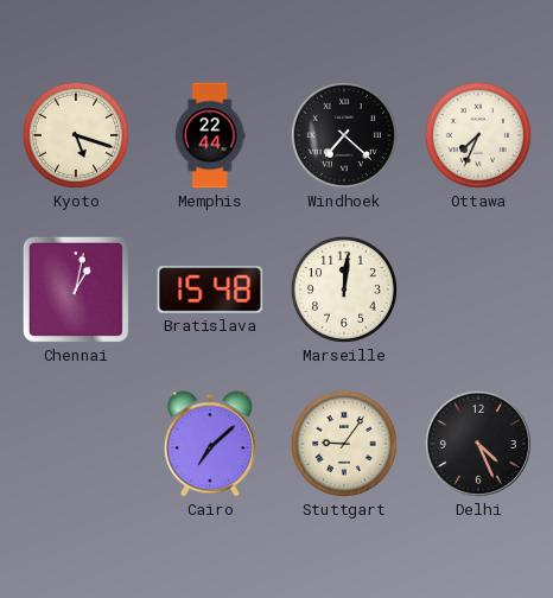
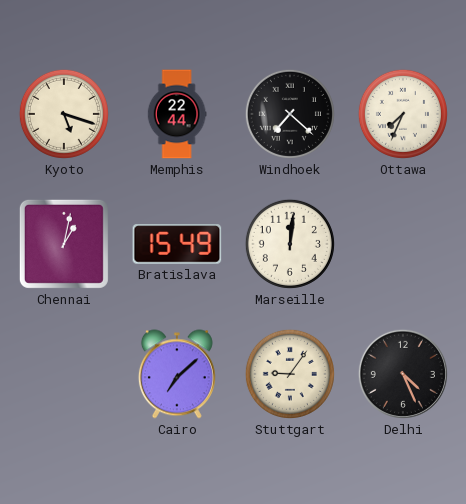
Bratislava: 15:48 -> 15:49
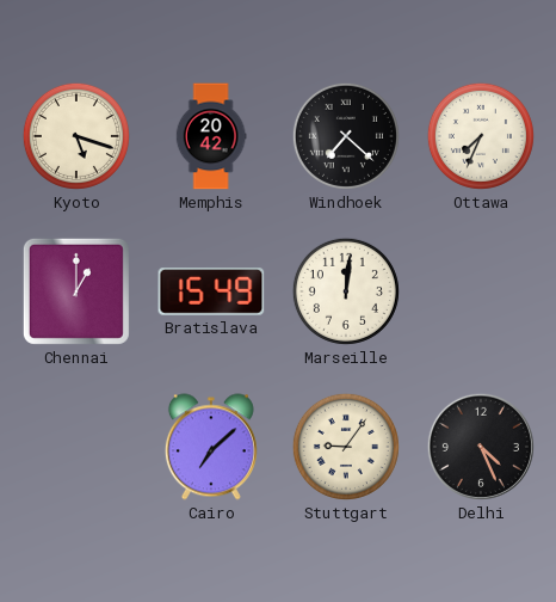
Memphis: 22:44 -> 20:42
Chennai: 1:02 -> 1:00
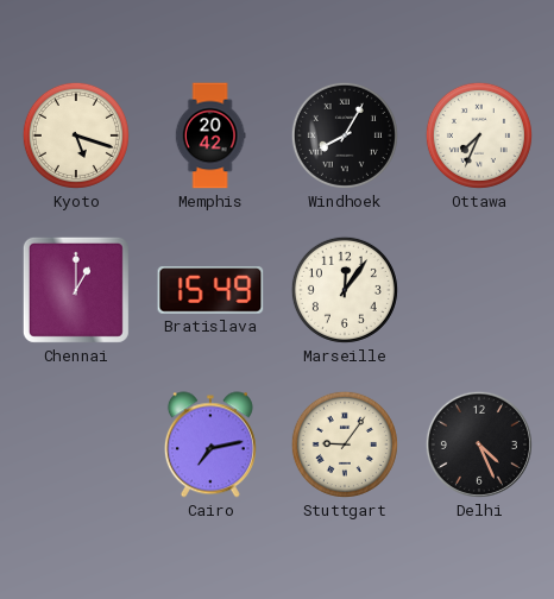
Windhoek: 7:22 -> 8:05
Marseille: 12:01 -> 12:06
Cairo: 7:08 -> 7:13
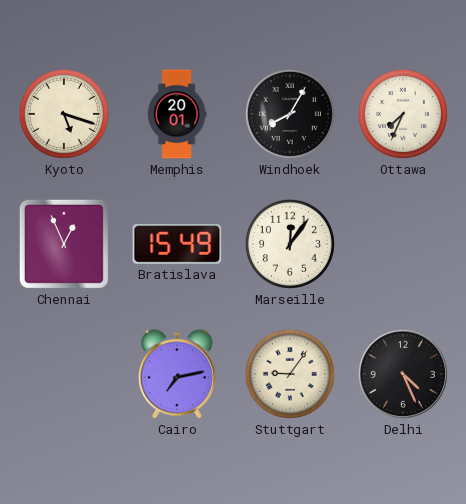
Memphis: 20:42 -> 20:01
Chennai: 1:00 -> 12:56
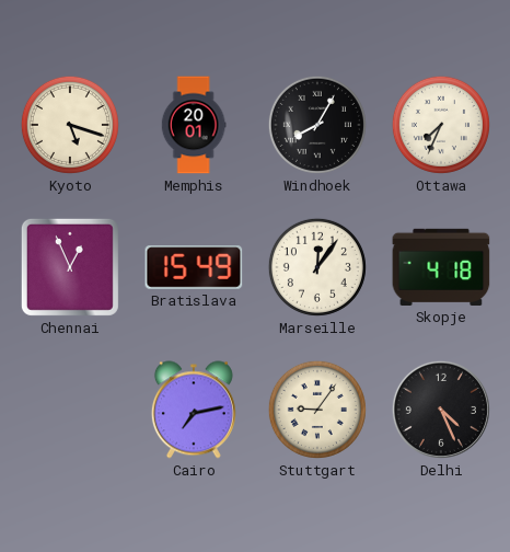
Skopje: none -> 4:18
